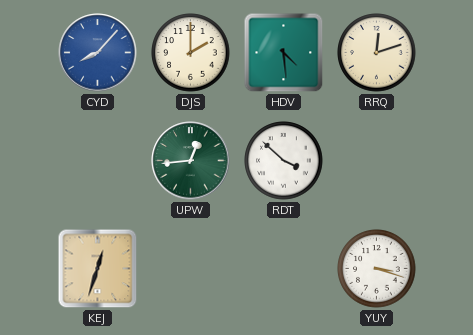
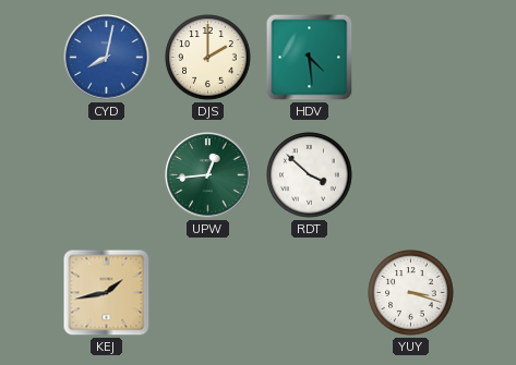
CYD: 8:07 -> 8:02
RRQ: 12:12 -> none
KEJ: 12:33 -> 1:43
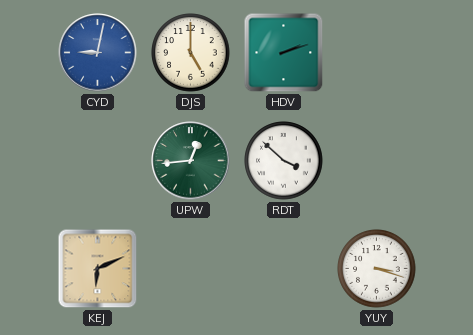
CYD: 8:02 -> 9:02
DJS: 2:00 -> 5:00
HDV: 4:29 -> 2:12
KEJ: 1:43 -> 6:11
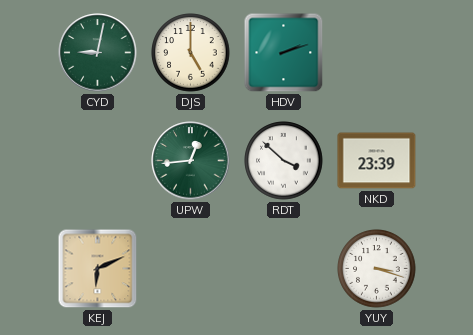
CYD dial: blue -> green
NKD: none -> 23:39
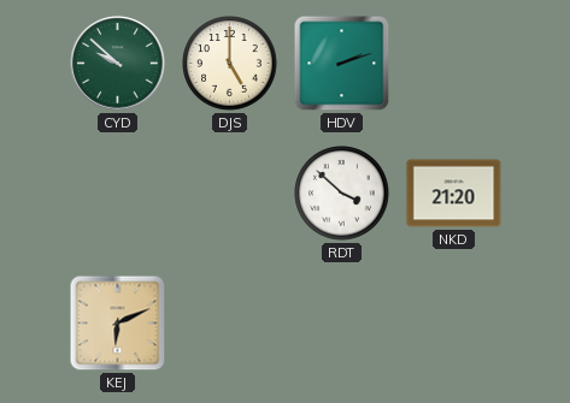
CYD: 9:02 -> 9:52
UPW: 12:44 -> none
NKD: 23:39 -> 21:20
YUY: 3:18 -> none
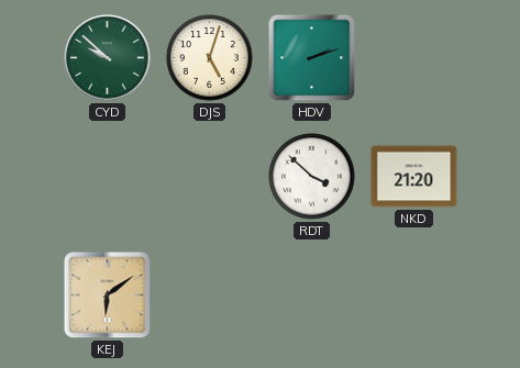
DJS: 5:00 -> 5:03
KEJ: 6:11 -> 6:09
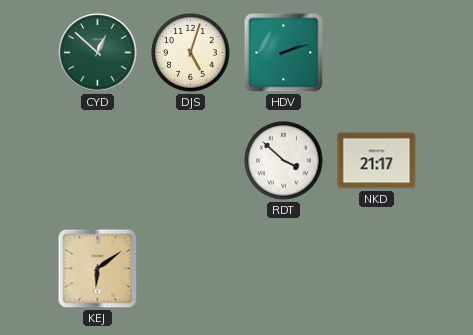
CYD: 9:52 -> 12:52
NKD: 21:20 -> 21:17
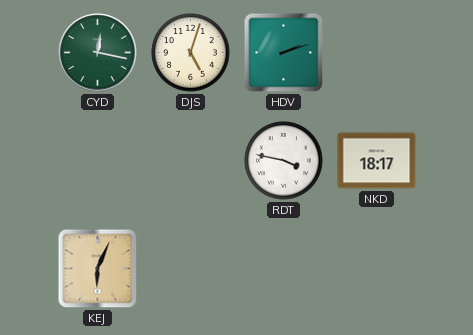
CYD: 12:52 -> 12:17
RDT: 3:52 -> 3:47
NKD: 21:17 -> 18:17
KEJ: 6:09 -> 6:04
